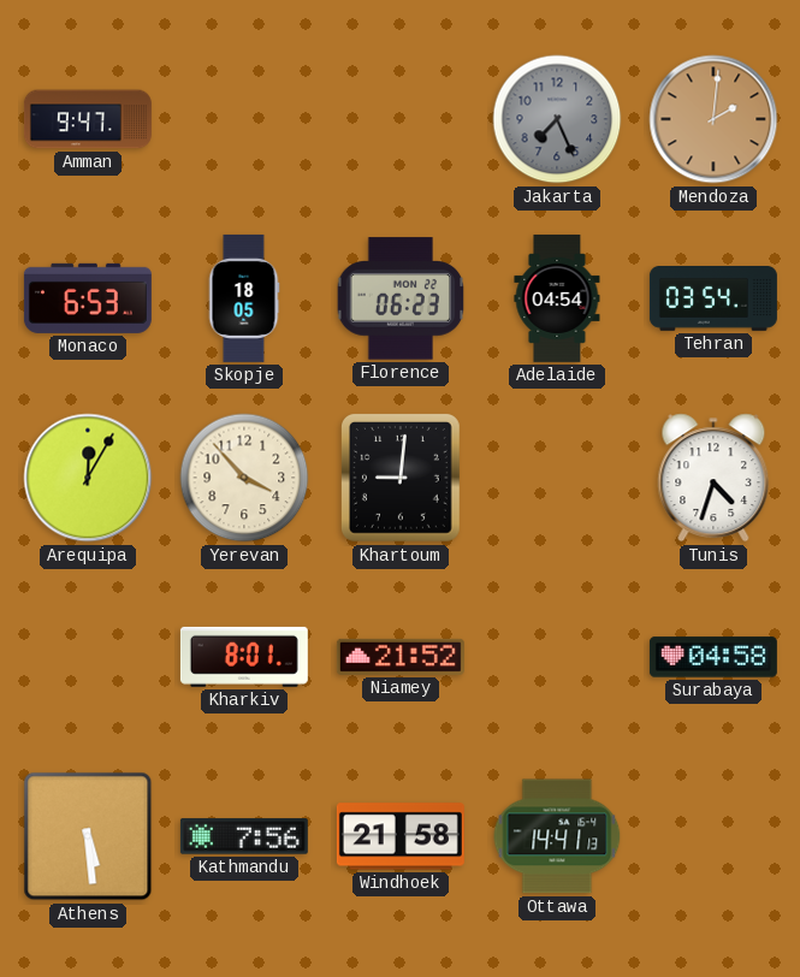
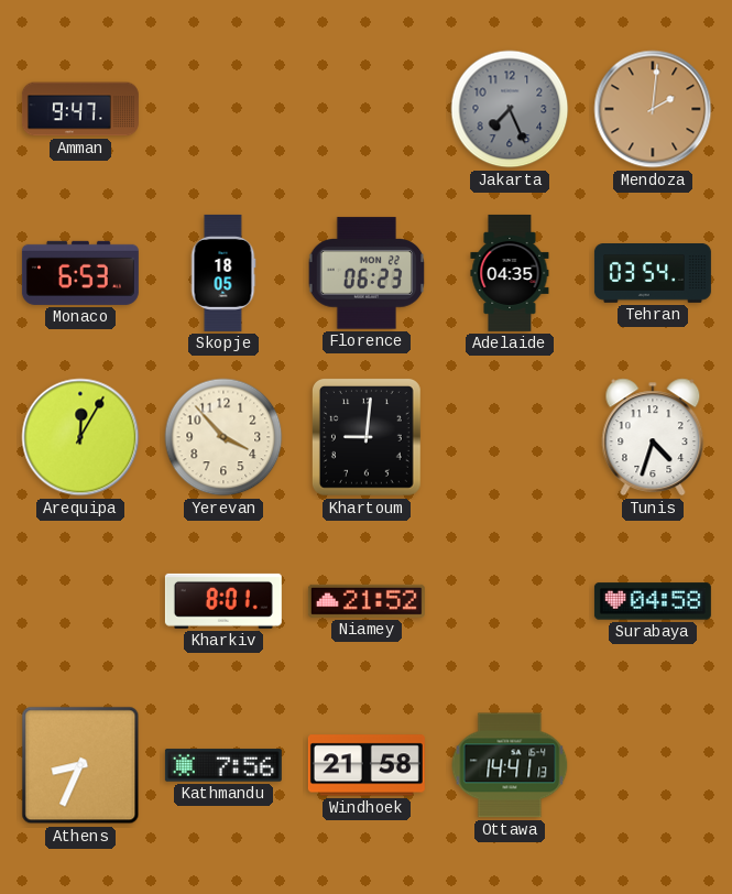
Adelaide: 04:54 -> 04:35
Athens: 5:29 -> 8:34
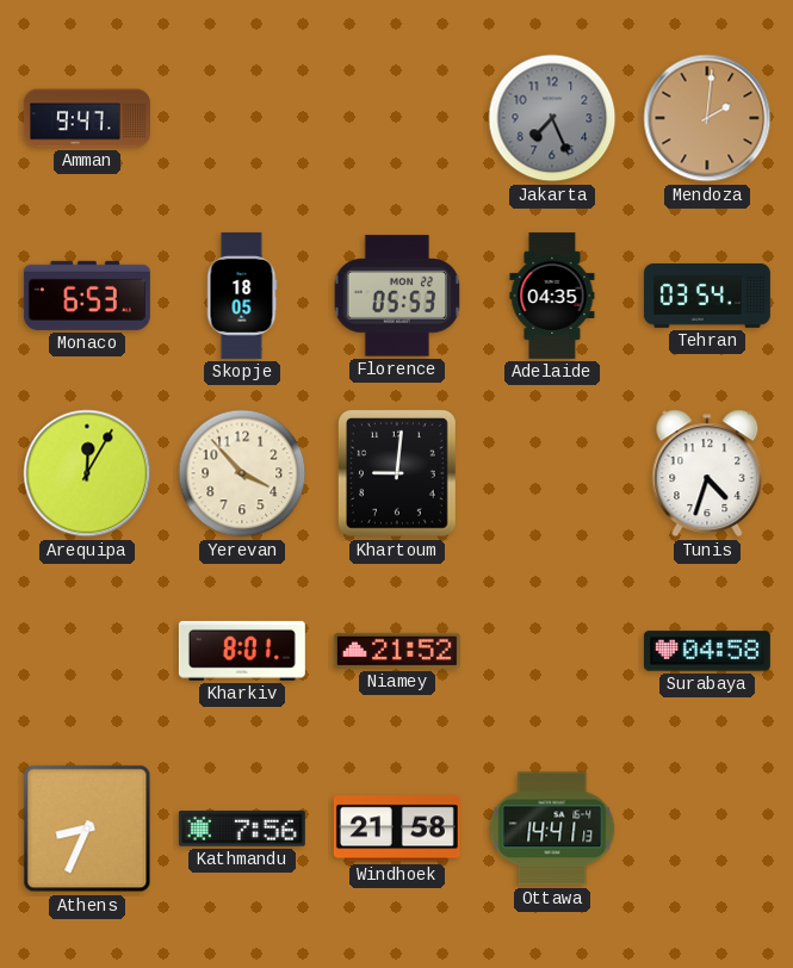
Florence: 06:23 -> 05:53
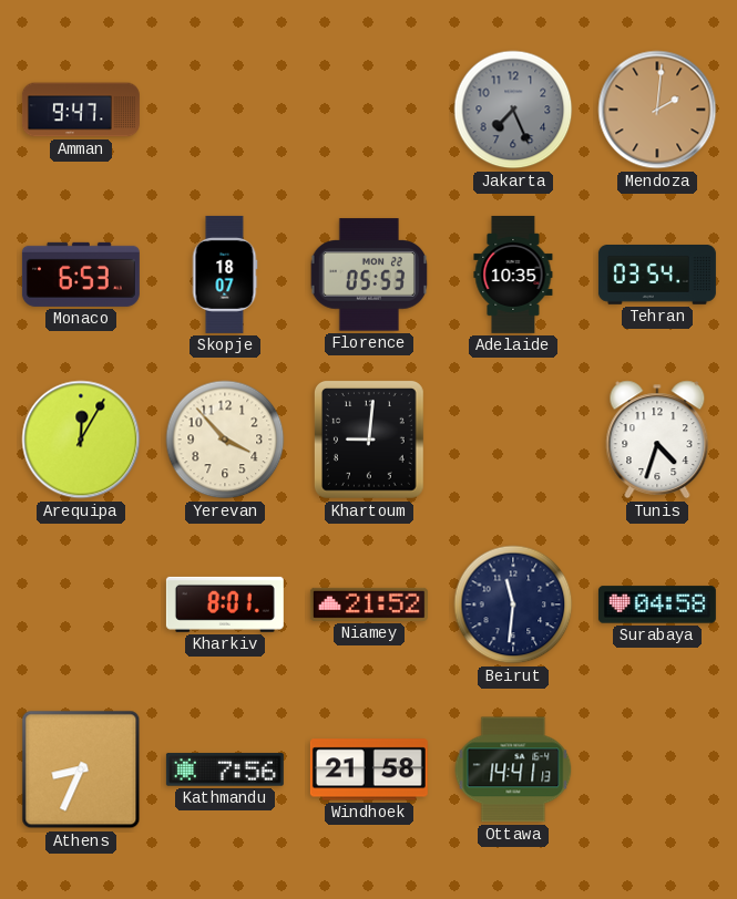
Skopje: 18:05 -> 18:07
Adelaide: 04:35 -> 10:35
Beirut: none -> 11:31
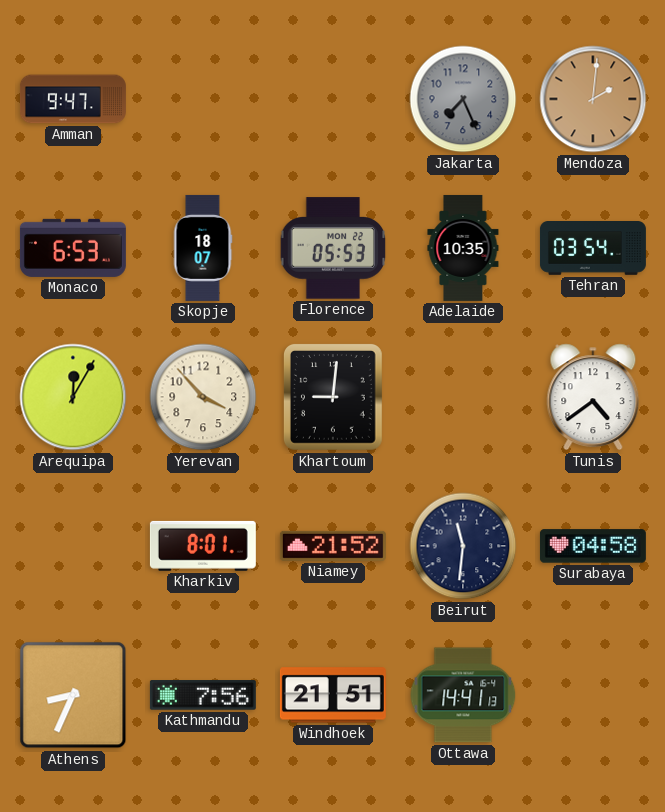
Tunis: 4:33 -> 4:39
Windhoek: 21:58 -> 21:51
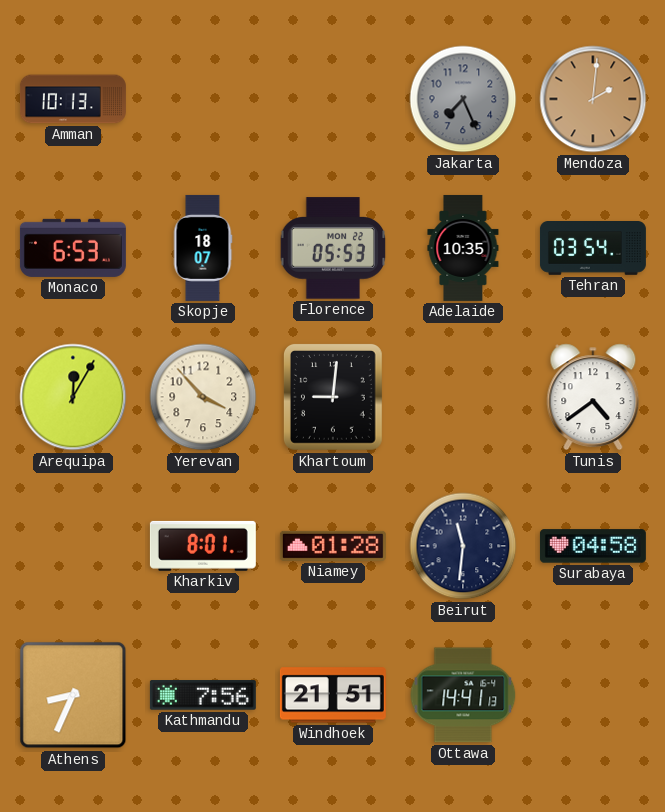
Amman: 9:47 -> 10:13
Niamey: 21:52 -> 01:28
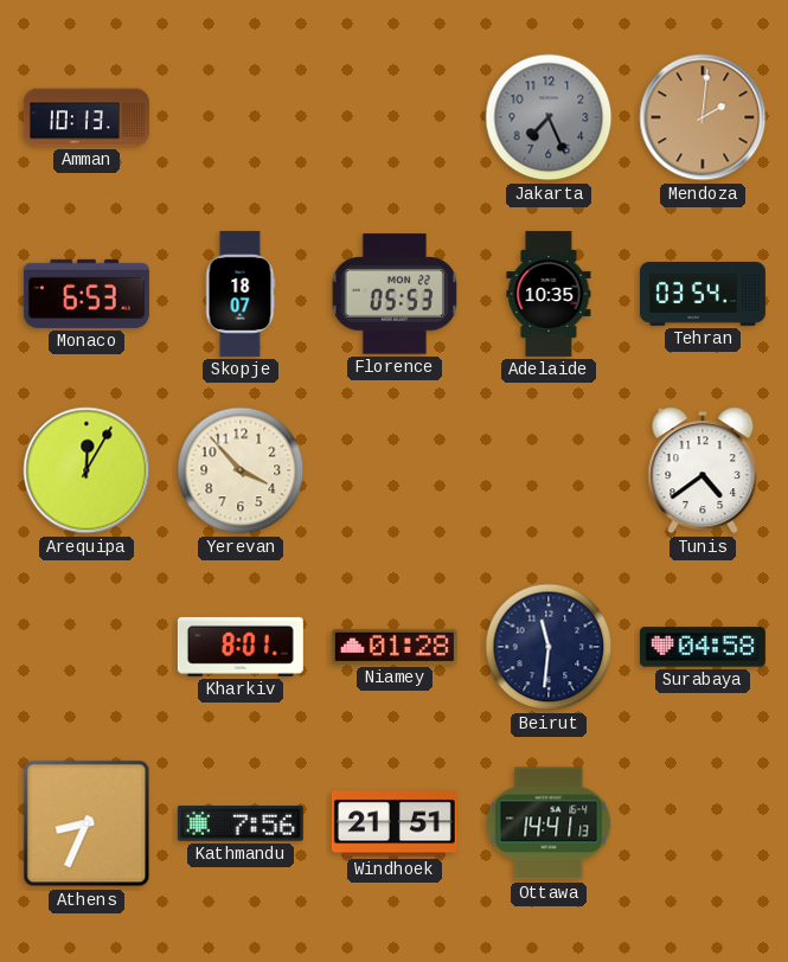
Khartoum: 9:01 -> none
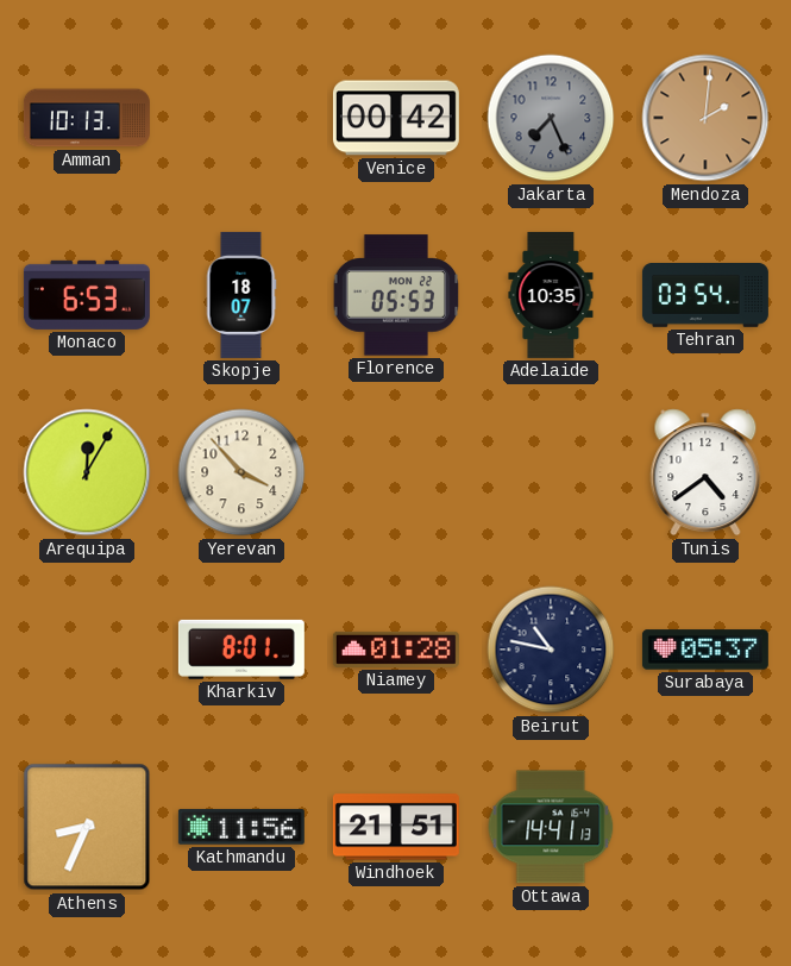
Venice: none -> 00:42
Beirut: 11:31 -> 10:47
Surabaya: 04:58 -> 05:37
Kathmandu: 7:56 -> 11:56
